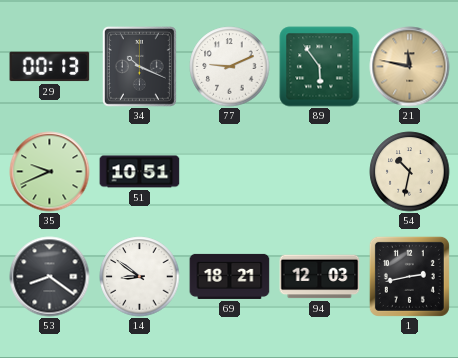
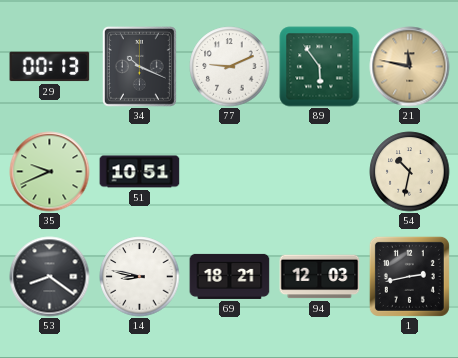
14: 8:51 -> 8:47
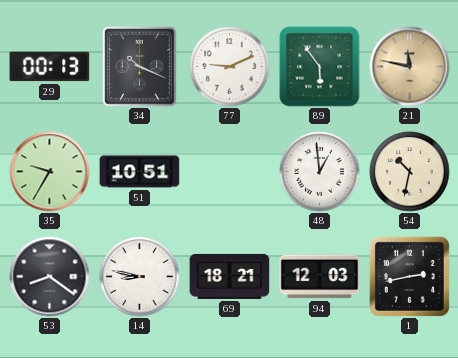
35: 9:41 -> 9:35
48: none -> 12:59
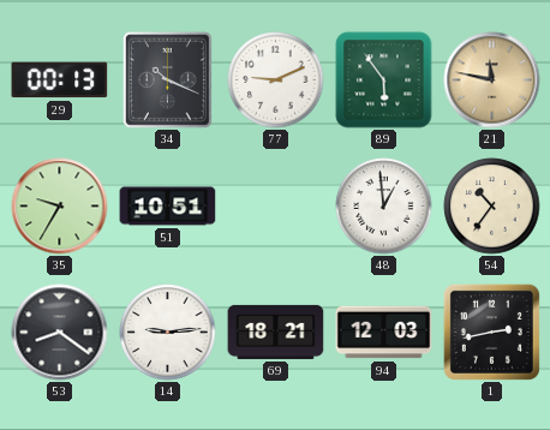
54: 10:32 -> 10:36
14: 8:47 -> 9:14
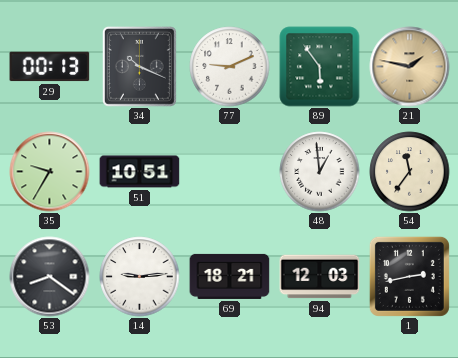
21: 11:47 -> 1:47
54: 10:36 -> 11:36
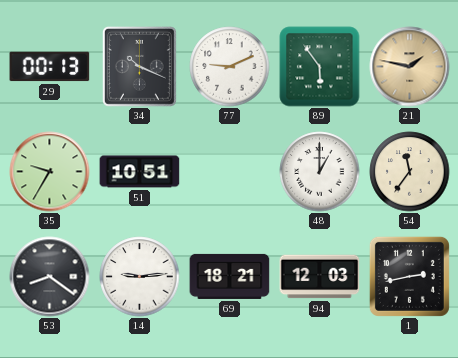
48: 12:59 -> 1:00
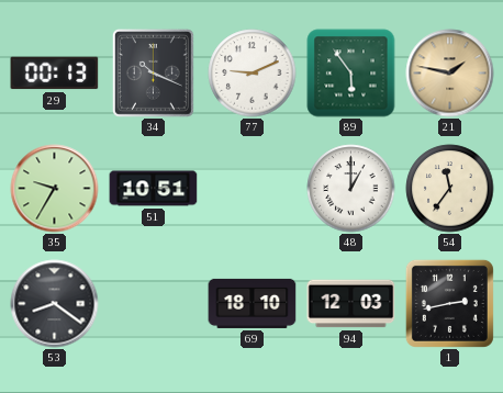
14: 9:14 -> none
69: 18:21 -> 18:10
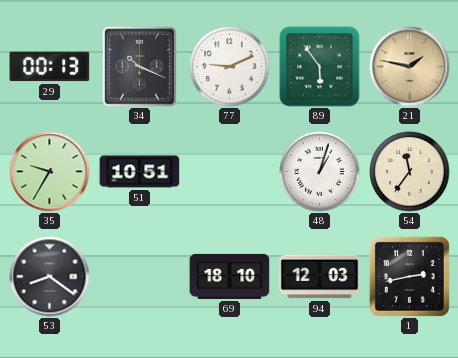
48: 1:00 -> 1:03
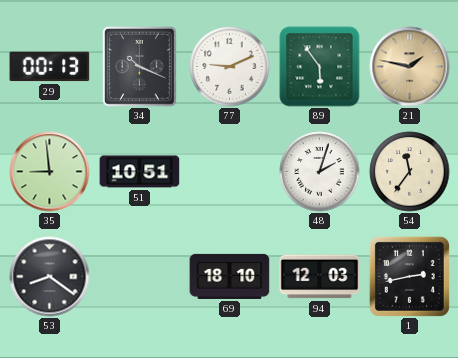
35: 9:35 -> 8:59
48: 1:03 -> 2:03
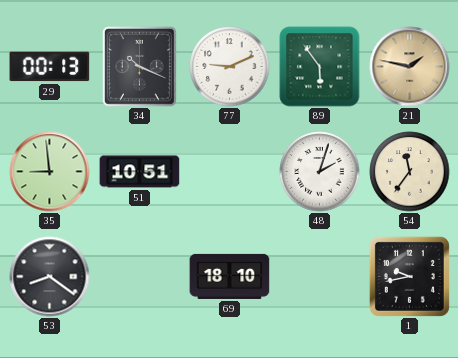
94: 12:03 -> none
1: 2:43 -> 9:43
